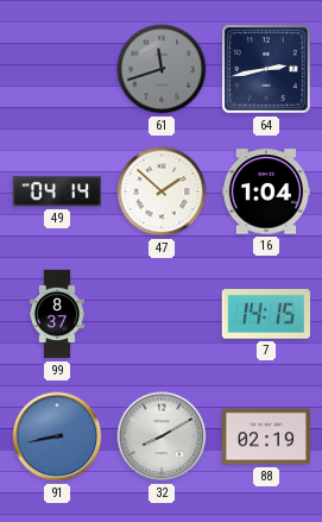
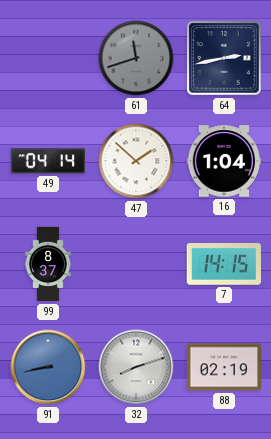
32: 8:10 -> 8:12
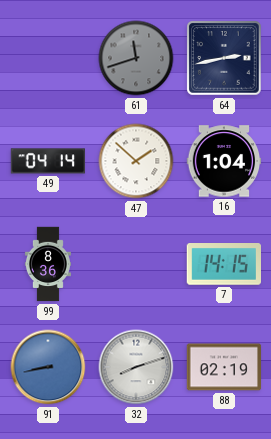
99: 8:37 -> 8:36
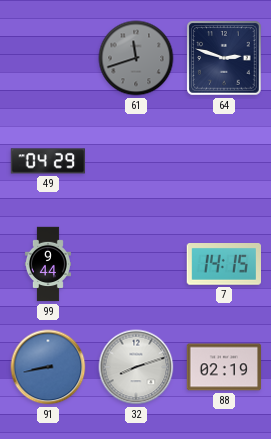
64: 2:43 -> 2:48
49: 04:14 -> 04:29
47: 1:52 -> none
16: 1:04 -> none
99: 8:36 -> 9:44
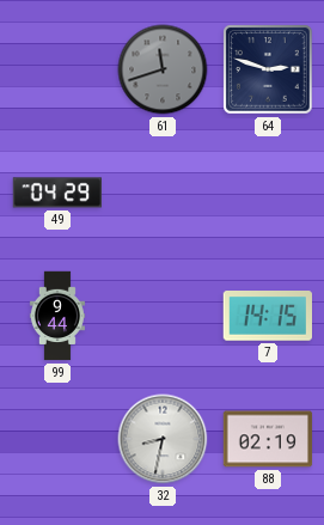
91: 8:43 -> none
32: 8:12 -> 8:32
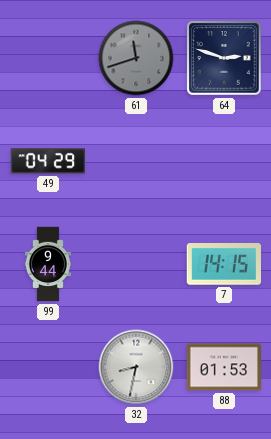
88: 02:19 -> 01:53
